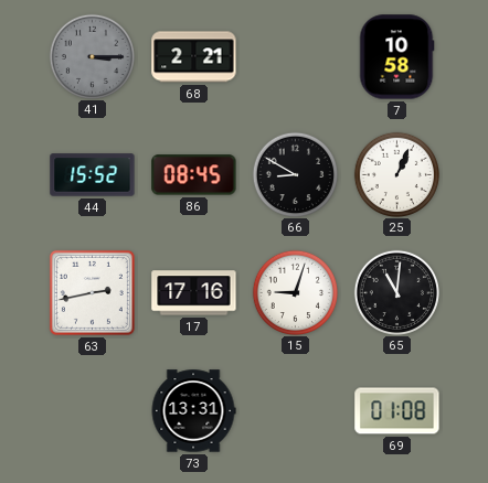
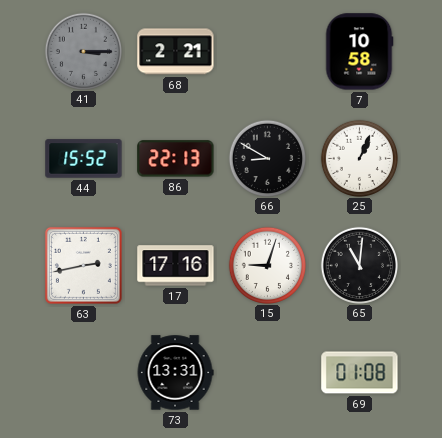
86: 08:45 -> 22:13
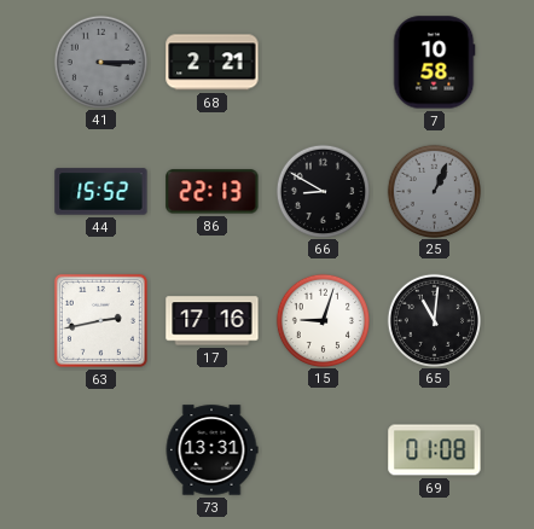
25 dial: white -> grey
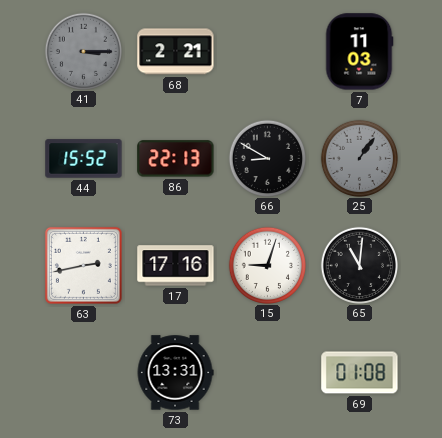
7: 10:58 -> 11:03
25: 1:04 -> 1:06
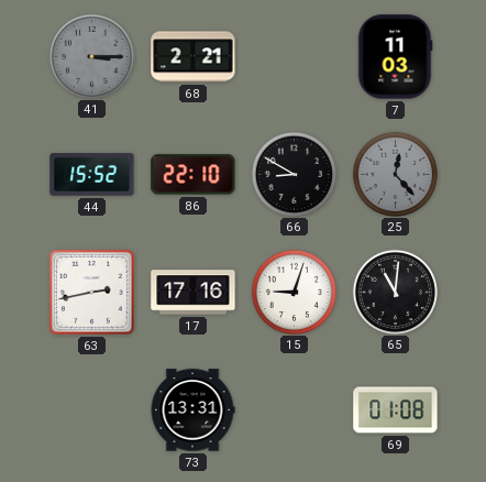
86: 22:13 -> 22:10
25: 1:06 -> 12:23
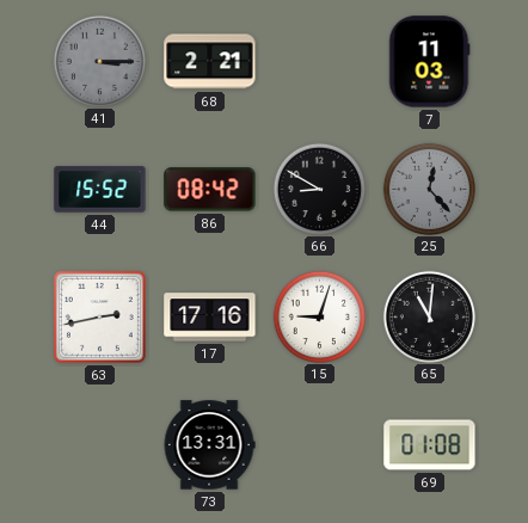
86: 22:10 -> 08:42
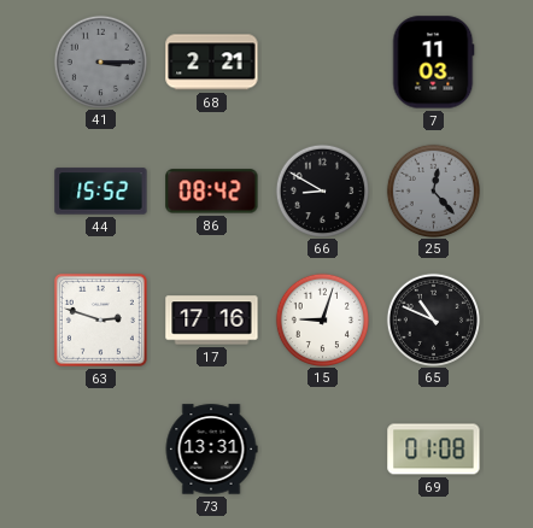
63: 2:43 -> 2:48
65: 11:01 -> 10:49
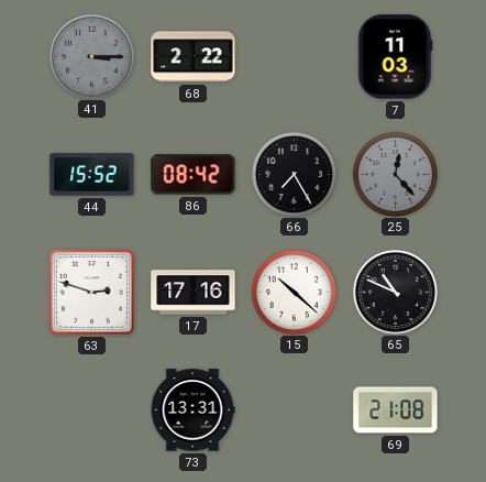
68: 2:21 -> 2:22
66: 8:50 -> 7:25
15: 9:03 -> 10:22
69: 01:08 -> 21:08
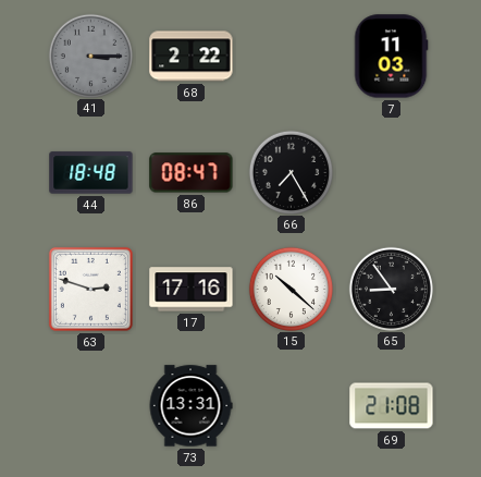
44: 15:52 -> 18:48
86: 08:42 -> 08:47
25: 12:23 -> none
65: 10:49 -> 8:54
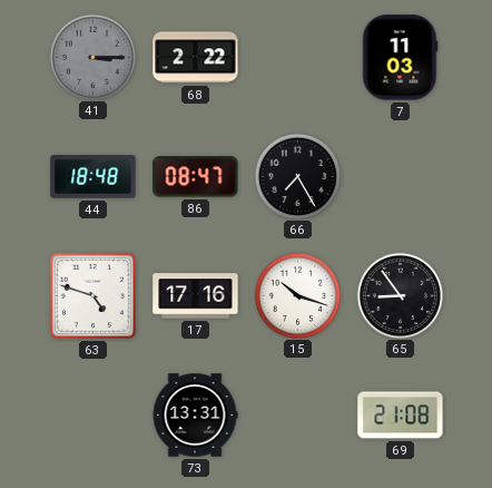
63: 2:48 -> 4:48
15: 10:22 -> 10:18
